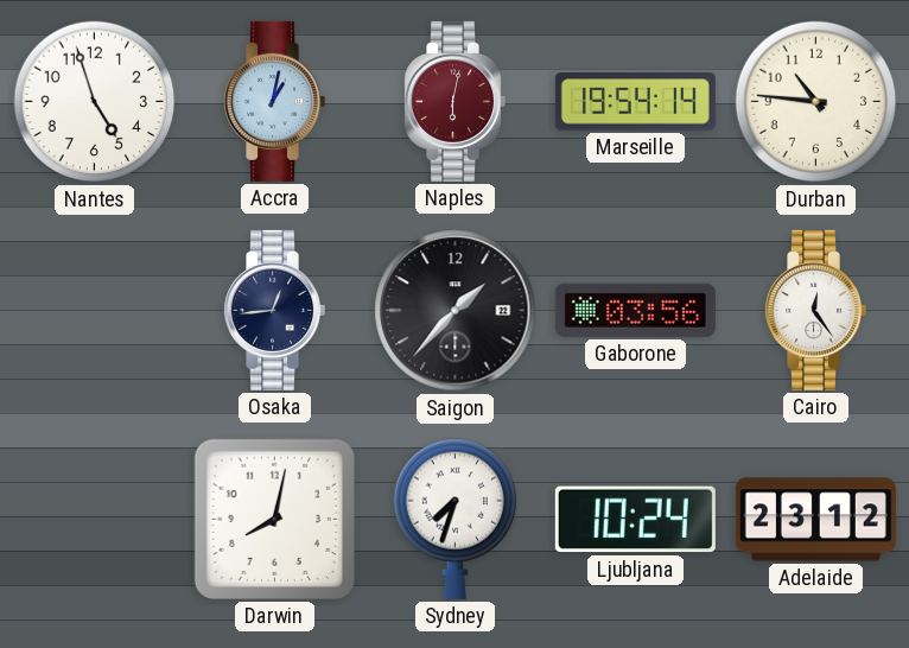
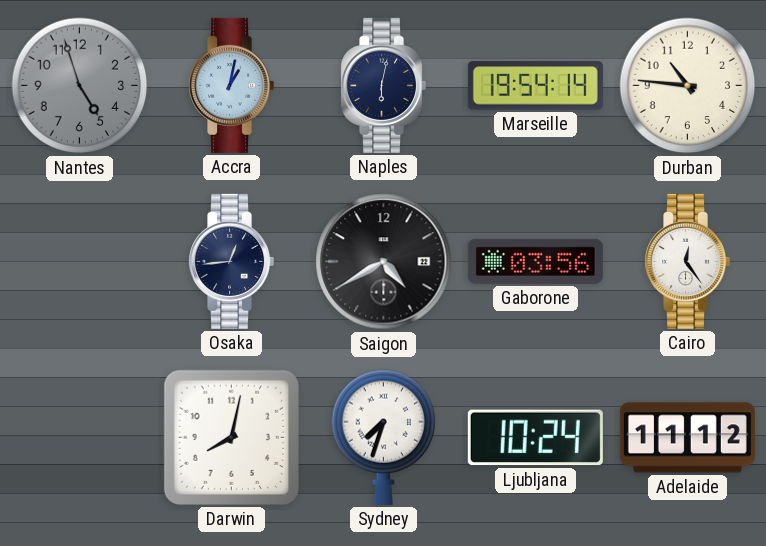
Nantes dial: white -> grey
Naples dial: burgundy -> navy
Saigon: 1:37 -> 4:40
Adelaide: 23:12 -> 11:12
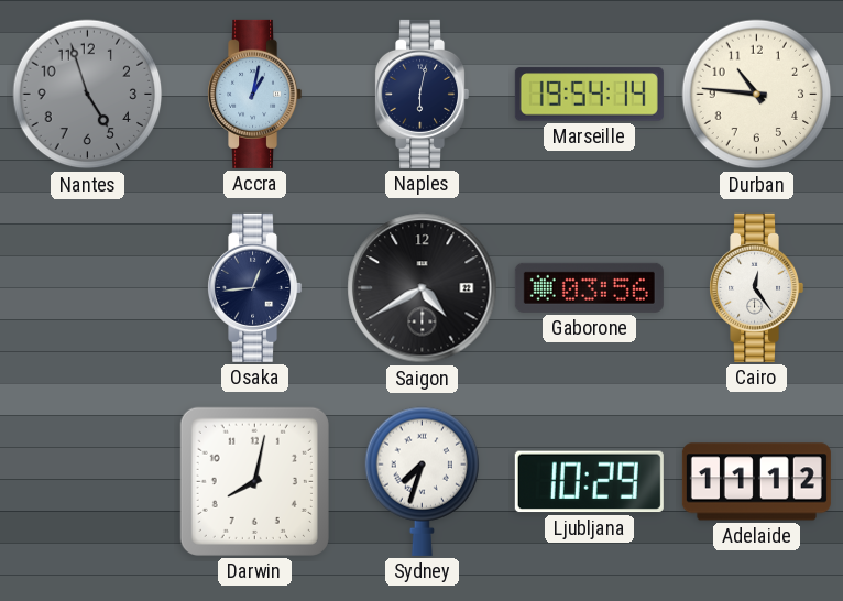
Ljubljana: 10:24 -> 10:29
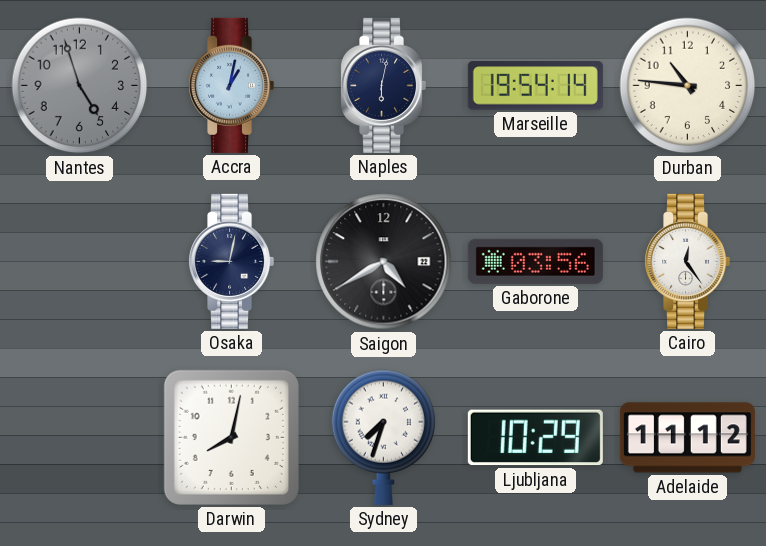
Osaka: 12:44 -> 9:02
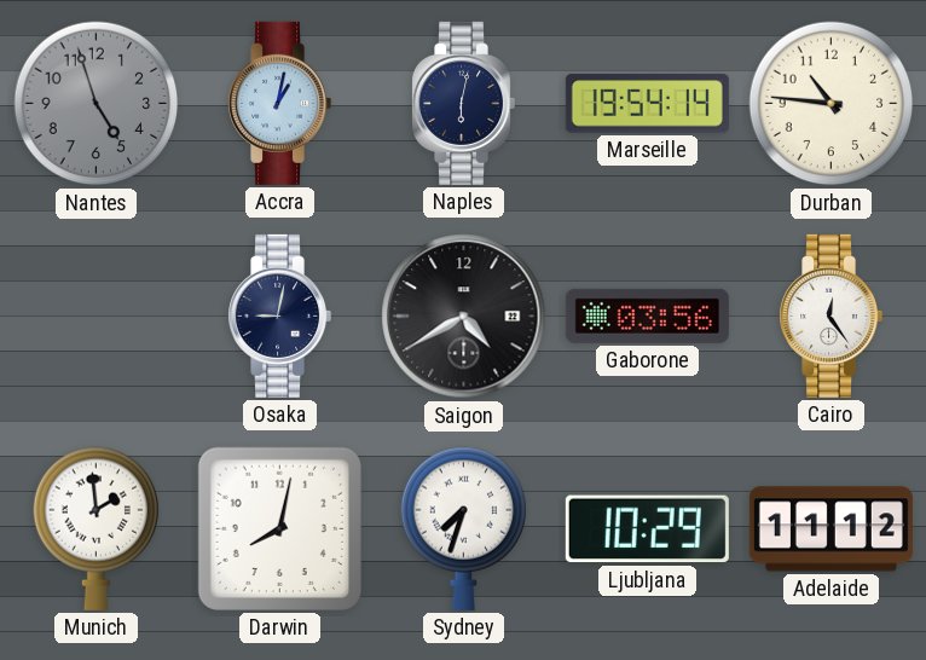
Munich: none -> 1:59
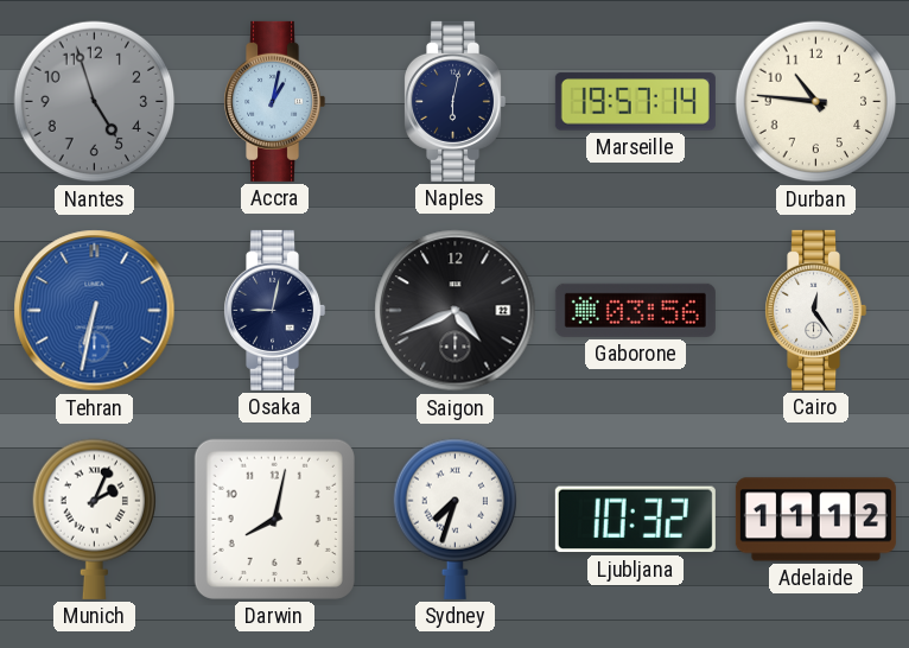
Marseille: 19:54 -> 19:57
Tehran: none -> 6:32
Saigon: 4:40 -> 4:41
Munich: 1:59 -> 2:04
Ljubljana: 10:29 -> 10:32
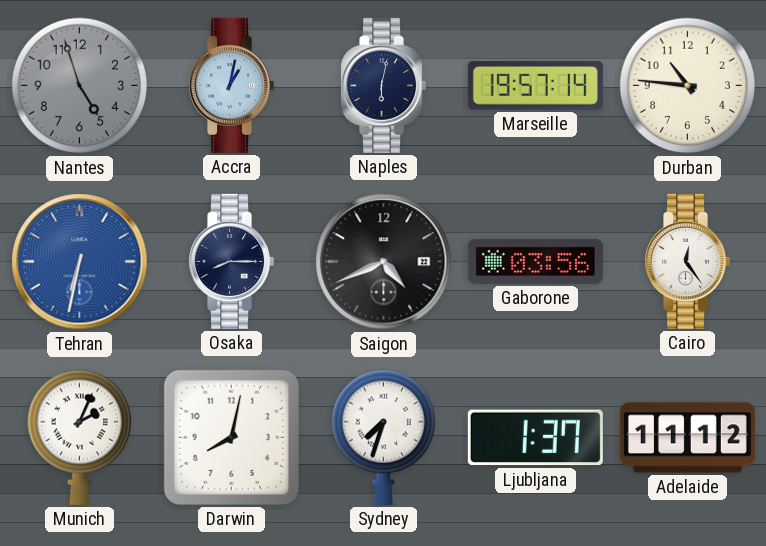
Osaka: 9:02 -> 8:15
Ljubljana: 10:32 -> 1:37
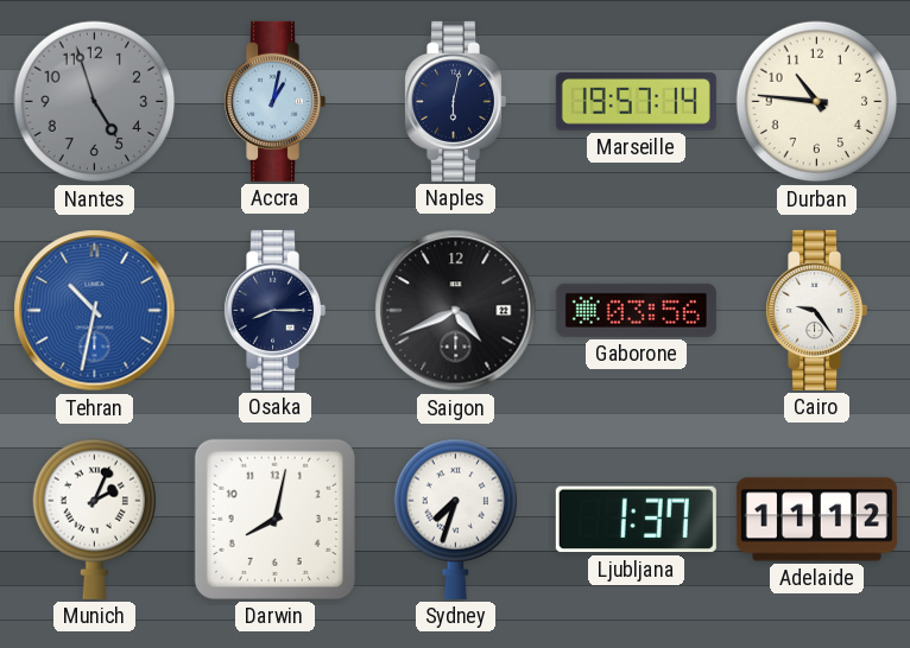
Tehran: 6:32 -> 10:32
Cairo: 12:24 -> 9:24
